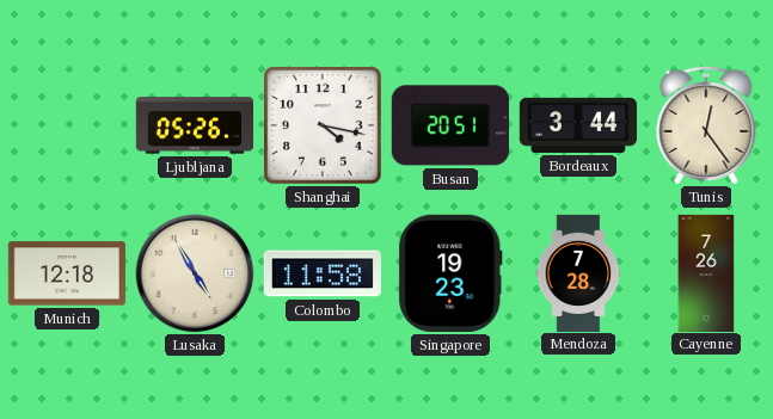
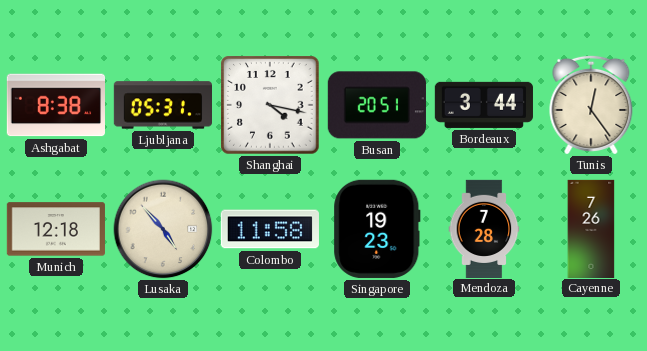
Ashgabat: none -> 8:38
Ljubljana: 05:26 -> 05:31
Lusaka: 4:55 -> 4:53
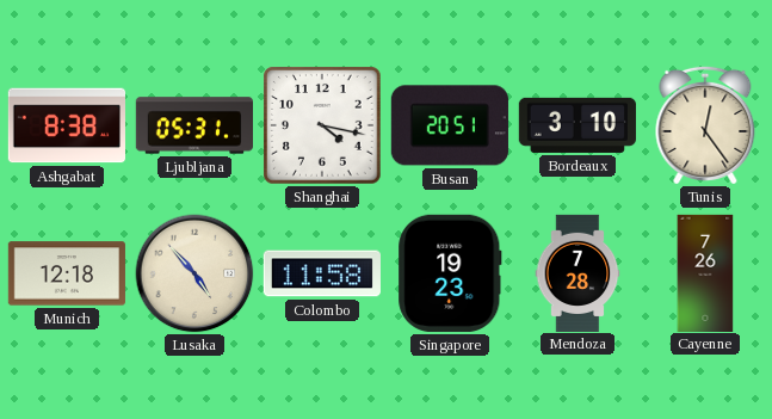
Bordeaux: 3:44 -> 3:10
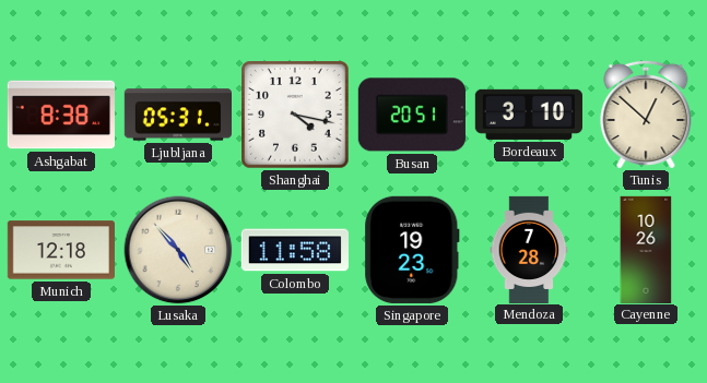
Tunis: 12:24 -> 12:52
Cayenne: 7:26 -> 10:26
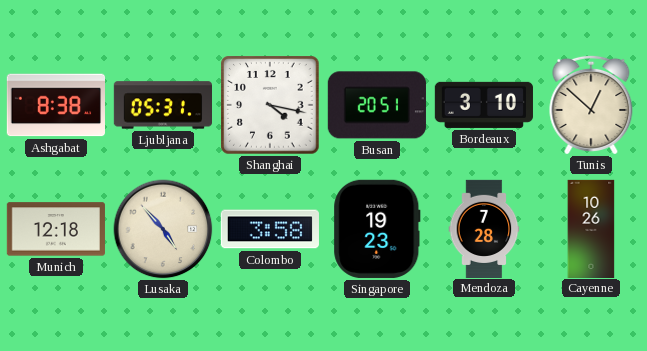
Colombo: 11:58 -> 3:58
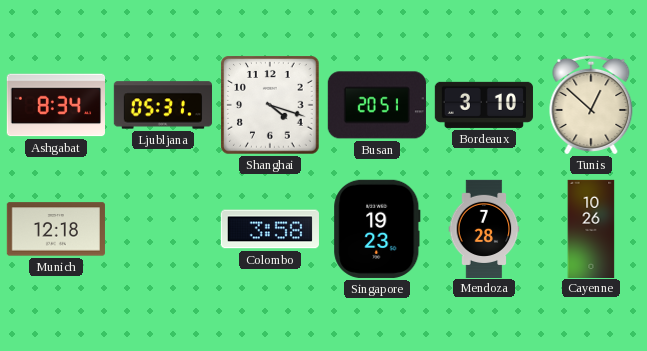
Ashgabat: 8:38 -> 8:34
Shanghai: 4:17 -> 4:18
Lusaka: 4:53 -> none
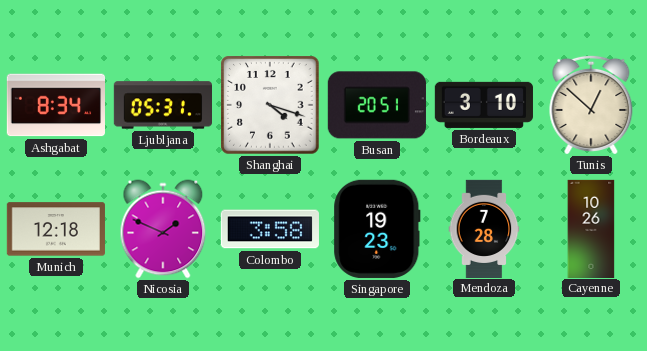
Nicosia: none -> 1:49
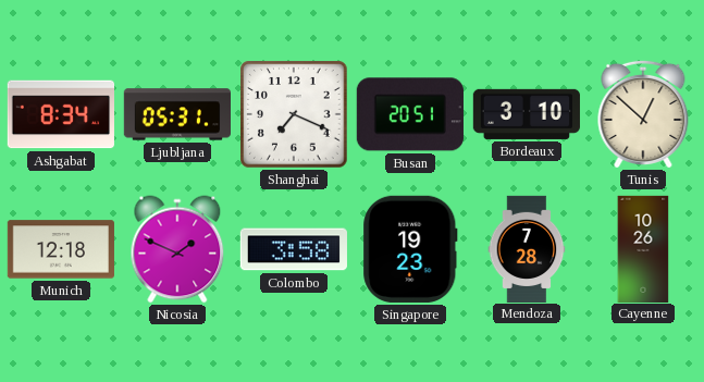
Shanghai: 4:18 -> 7:19
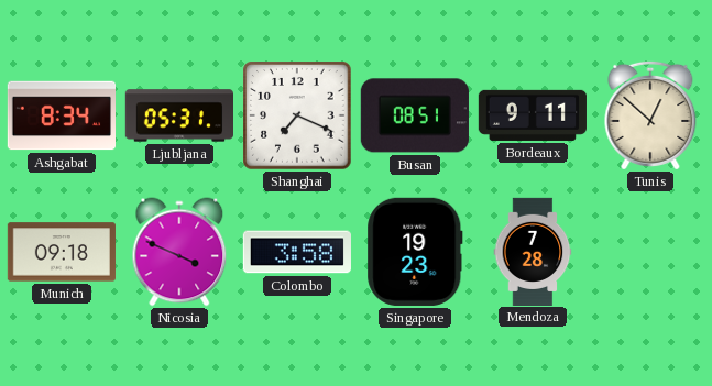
Busan: 20:51 -> 08:51
Bordeaux: 3:10 -> 9:11
Munich: 12:18 -> 09:18
Nicosia: 1:49 -> 3:49
Cayenne: 10:26 -> none
